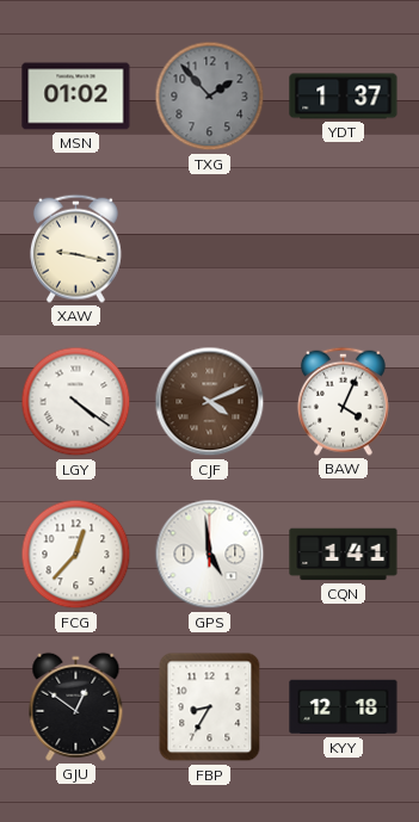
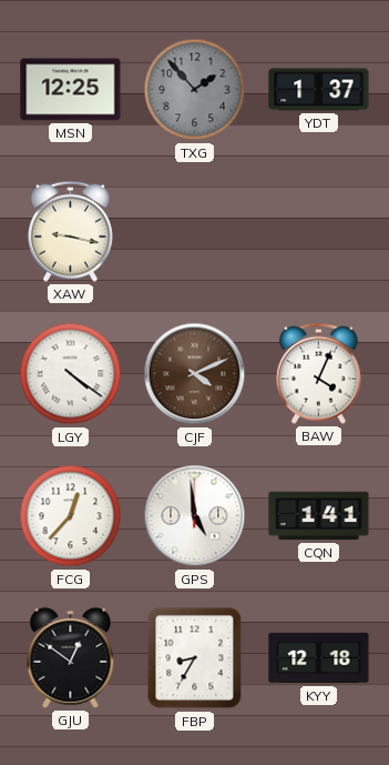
MSN: 01:02 -> 12:25
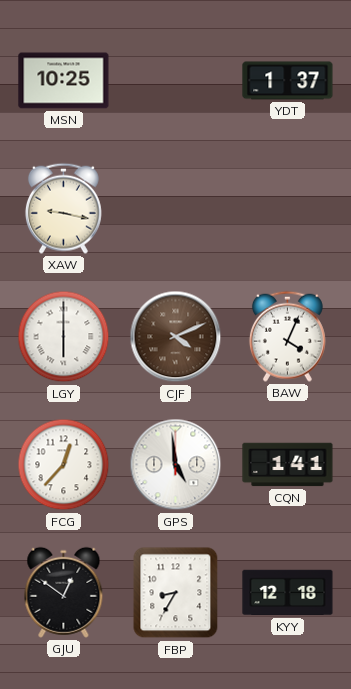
MSN: 12:25 -> 10:25
TXG: 1:53 -> none
LGY: 4:21 -> 6:00
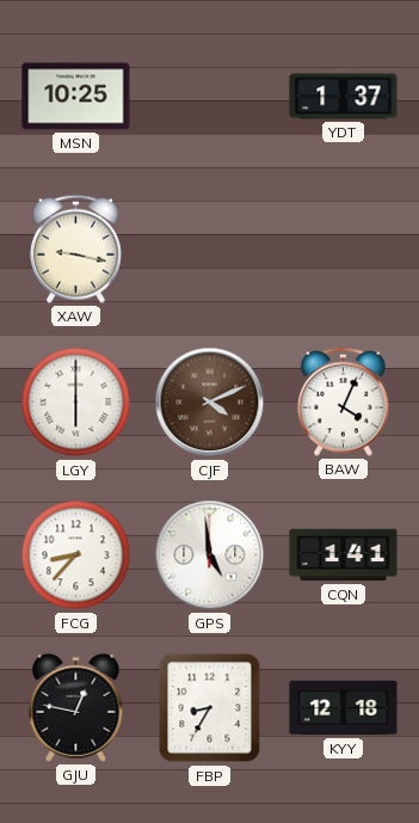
FCG: 12:37 -> 8:37
GJU: 12:51 -> 12:47
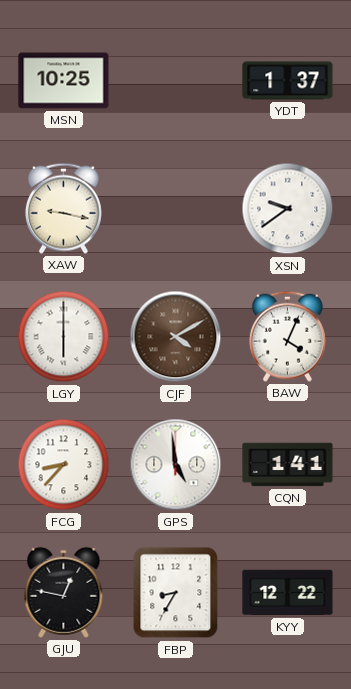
XSN: none -> 9:39
CJF: 4:11 -> 4:10
KYY: 12:18 -> 12:22
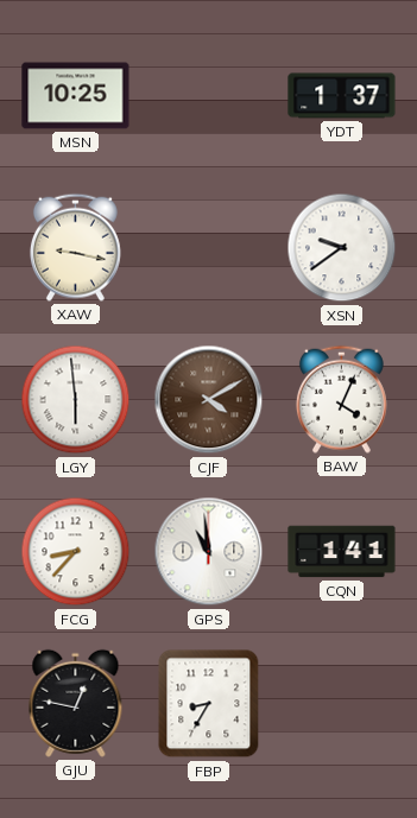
LGY: 6:00 -> 5:59
GPS: 4:59 -> 10:59
KYY: 12:22 -> none
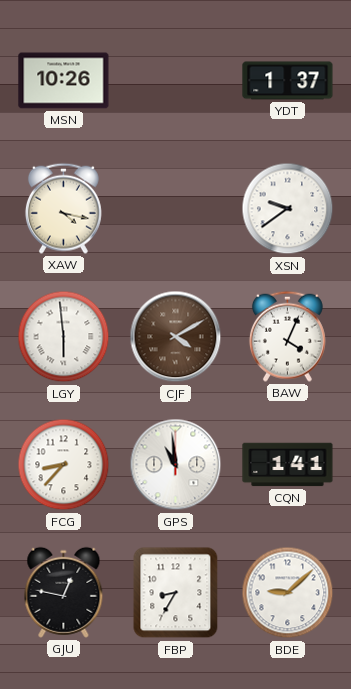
MSN: 10:25 -> 10:26
XAW: 9:17 -> 4:17
BDE: none -> 9:08
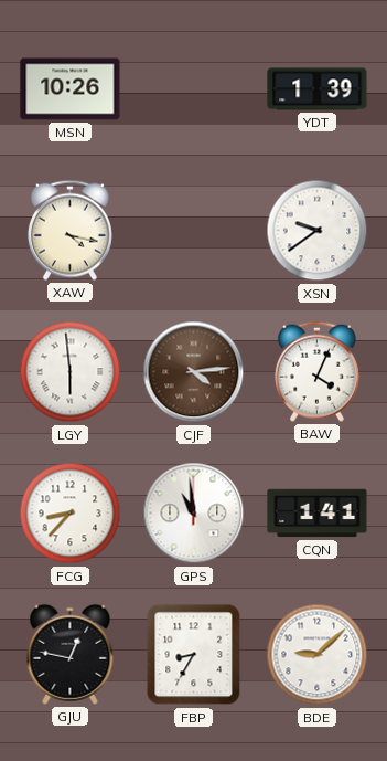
YDT: 1:37 -> 1:39
CJF: 4:10 -> 4:14
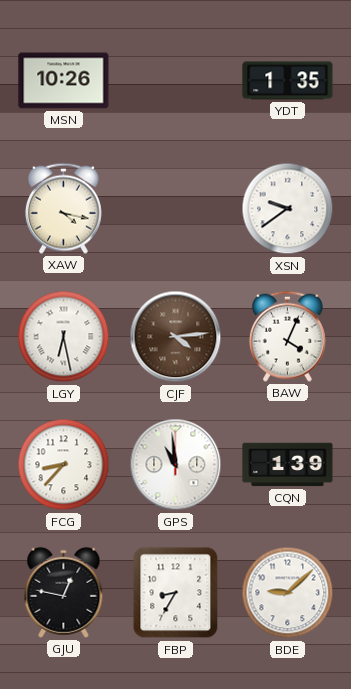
YDT: 1:39 -> 1:35
LGY: 5:59 -> 6:28
CQN: 1:41 -> 1:39
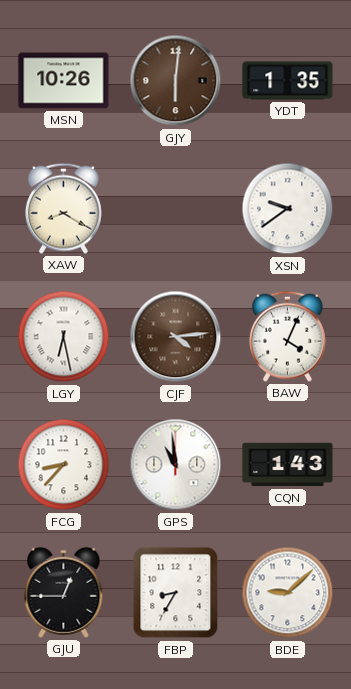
GJY: none -> 6:01
XAW: 4:17 -> 8:20
CQN: 1:39 -> 1:43
GJU: 12:47 -> 12:45
